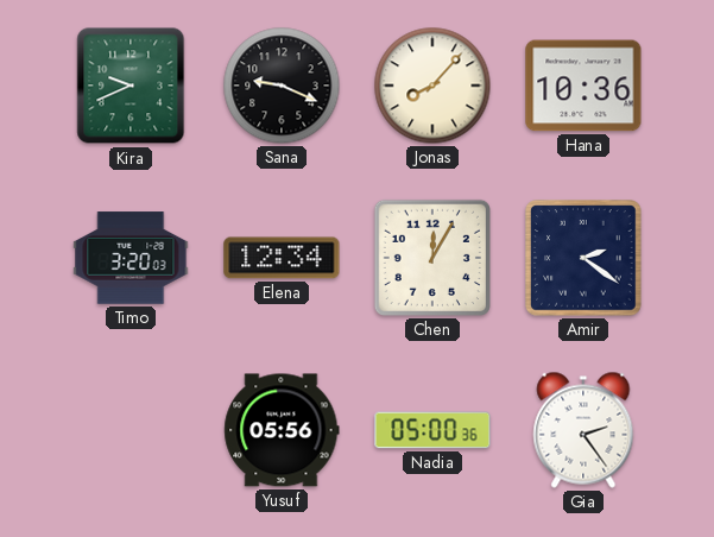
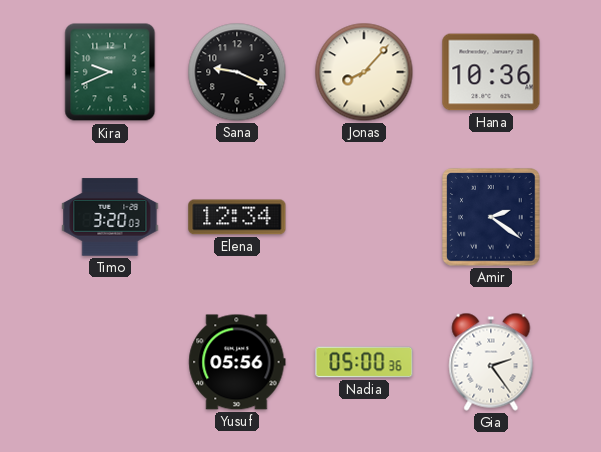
Chen: 12:05 -> none
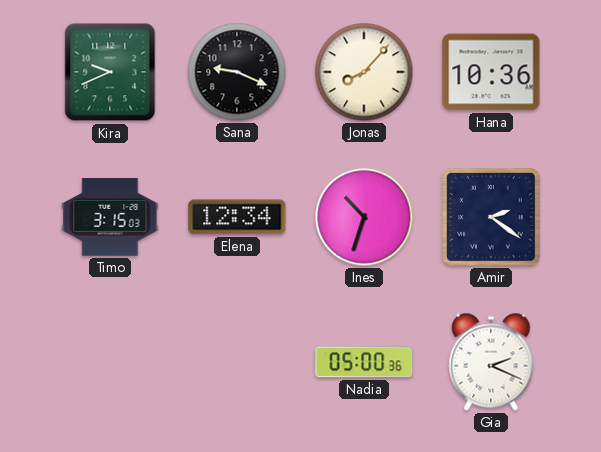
Timo: 3:20 -> 3:15
Ines: none -> 10:33
Yusuf: 05:56 -> none
Gia: 2:24 -> 2:19
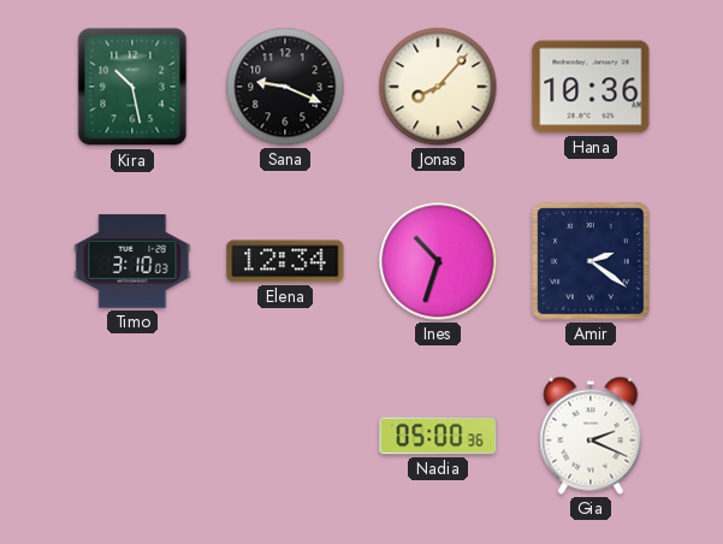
Kira: 9:41 -> 10:28
Timo: 3:15 -> 3:10
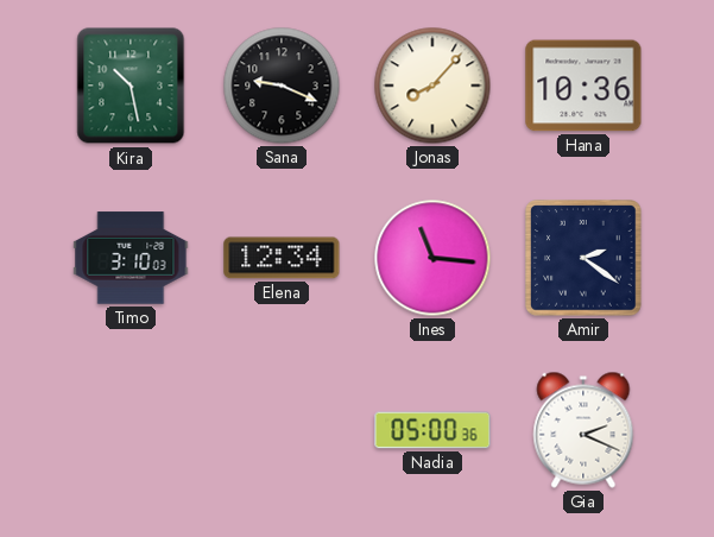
Ines: 10:33 -> 11:16
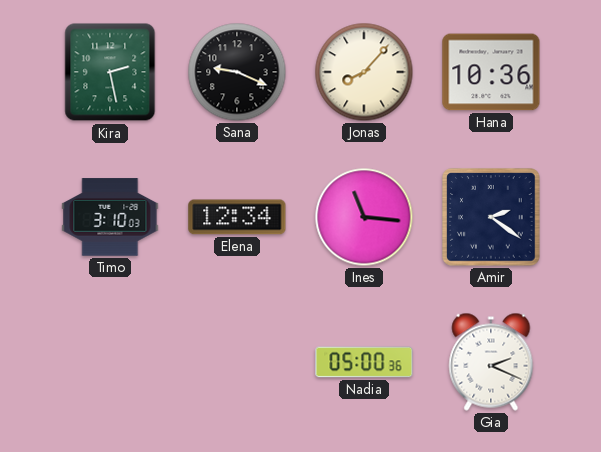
Kira: 10:28 -> 2:28
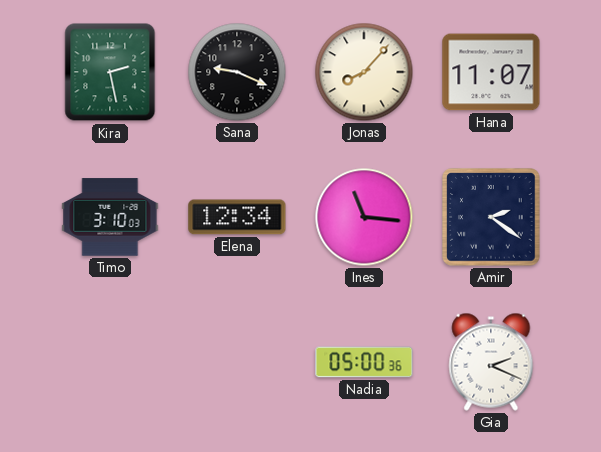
Hana: 10:36 -> 11:07
